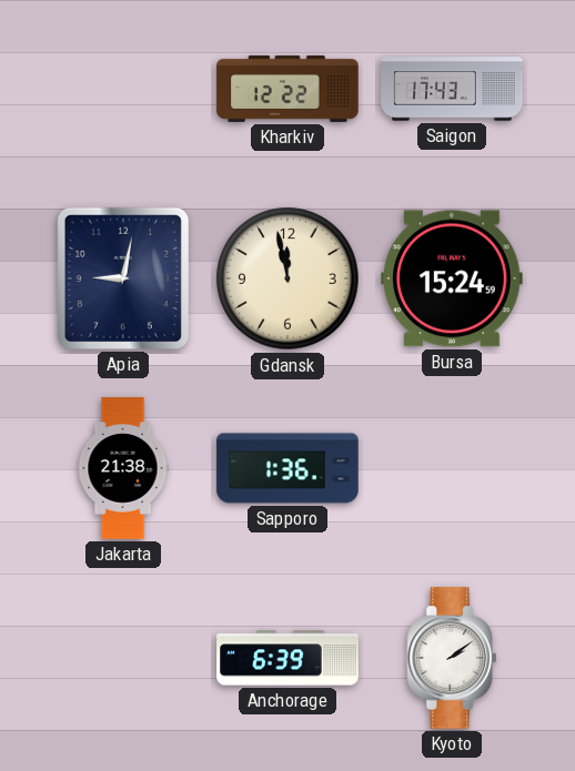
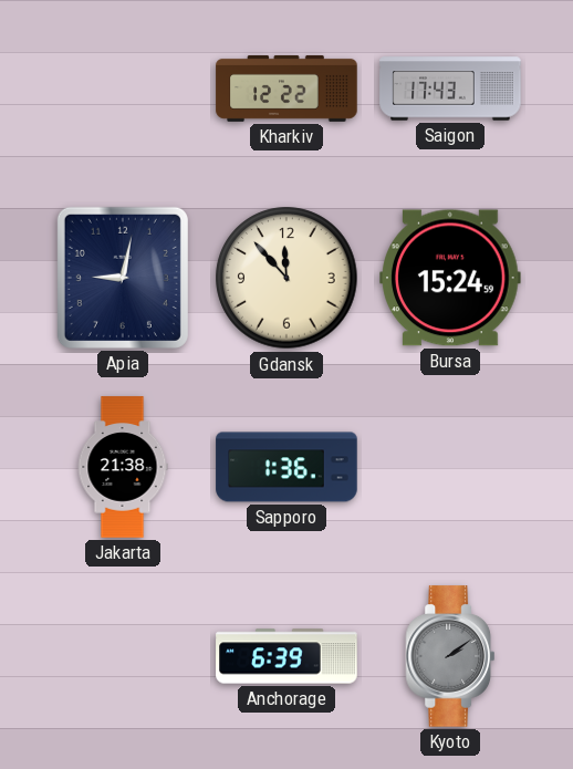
Gdansk: 11:58 -> 11:53
Kyoto dial: white -> grey
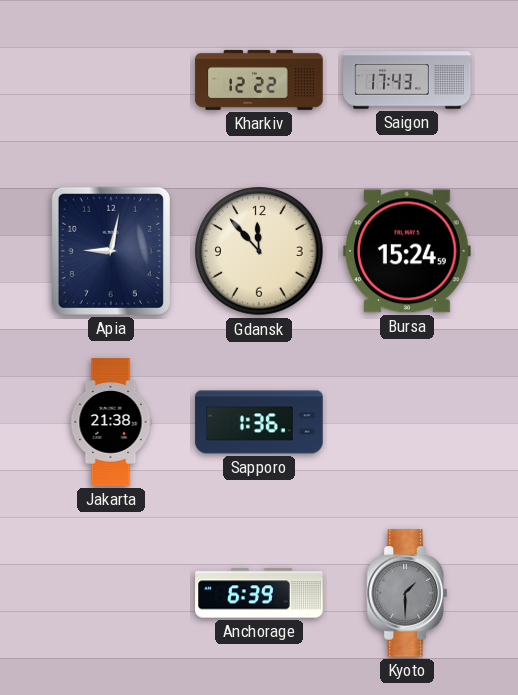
Kyoto: 2:09 -> 1:30
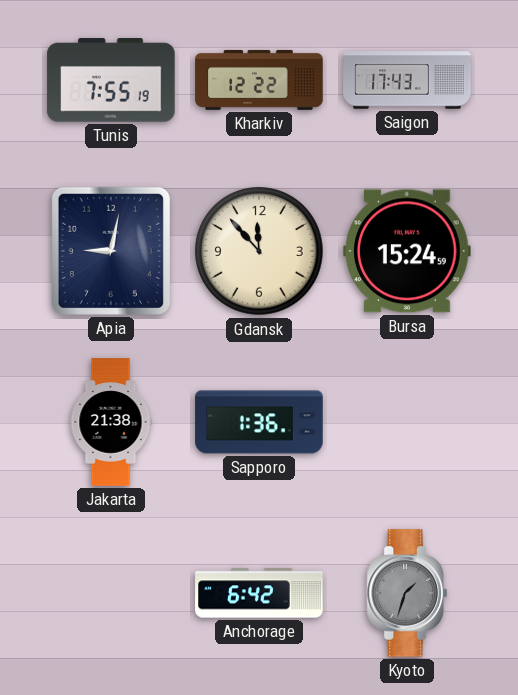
Tunis: none -> 7:55
Anchorage: 6:39 -> 6:42
Kyoto: 1:30 -> 1:33
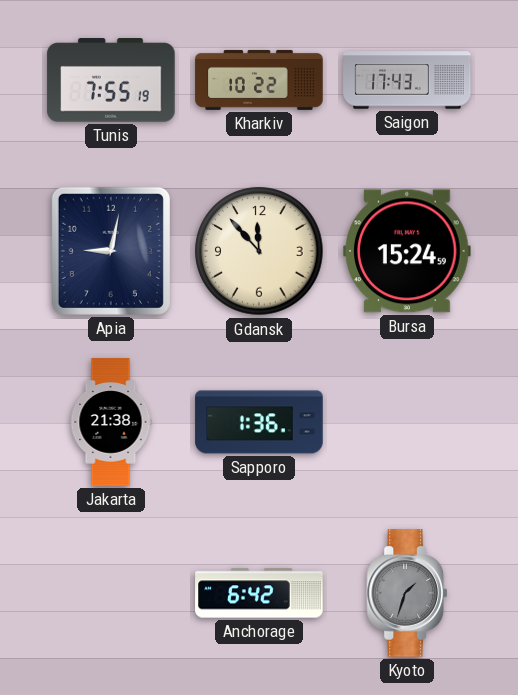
Kharkiv: 12:22 -> 10:22
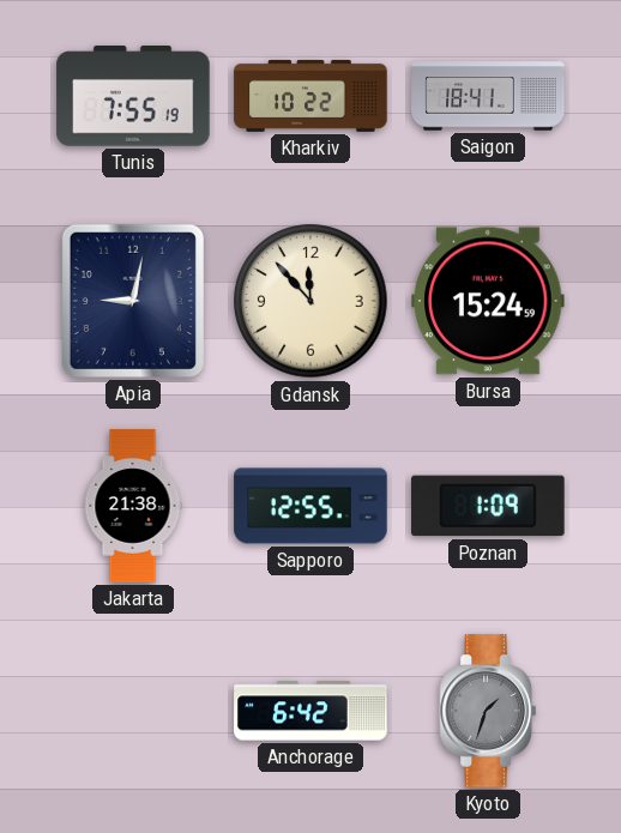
Saigon: 17:43 -> 18:41
Sapporo: 1:36 -> 12:55
Poznan: none -> 1:09
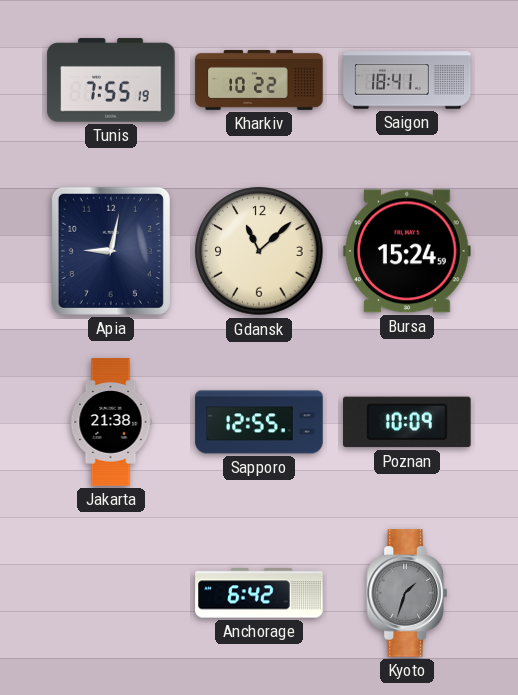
Gdansk: 11:53 -> 11:08
Poznan: 1:09 -> 10:09
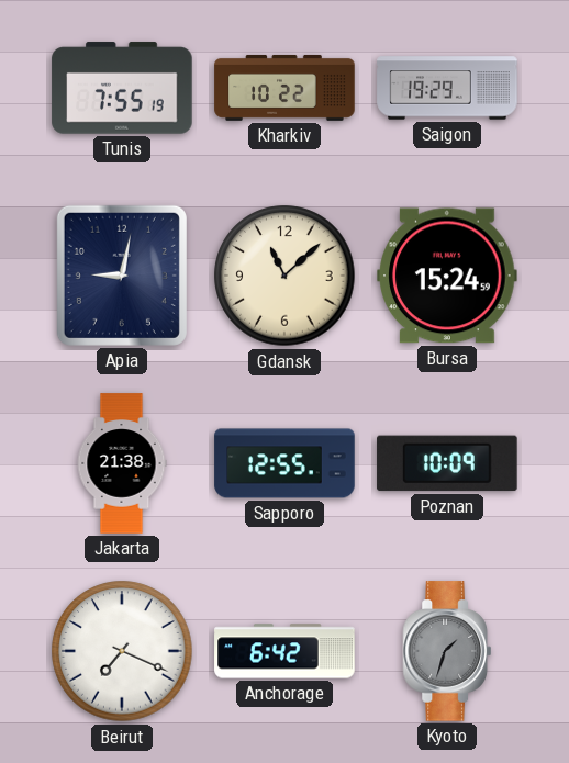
Saigon: 18:41 -> 19:29
Beirut: none -> 7:19
